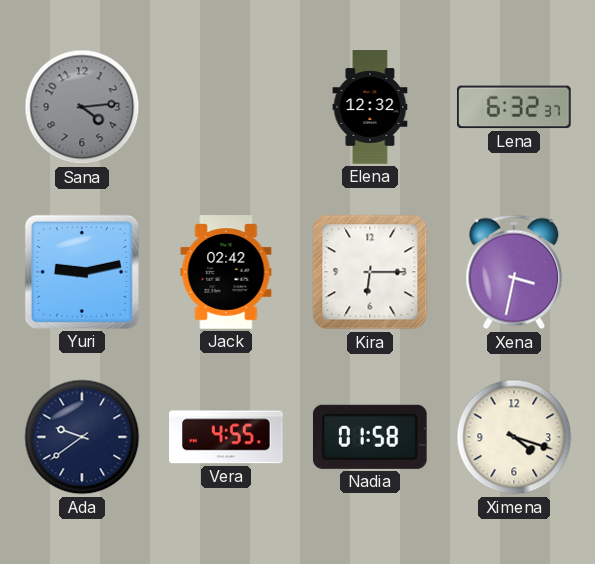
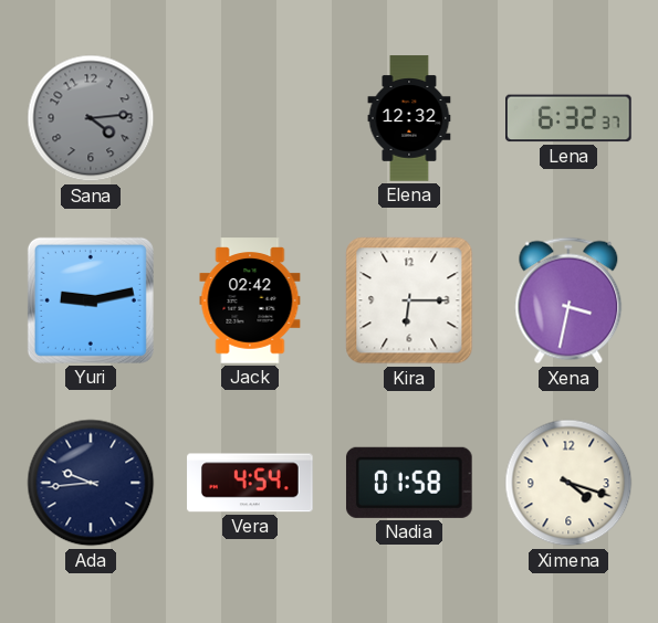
Ada: 9:39 -> 9:44
Vera: 4:55 -> 4:54
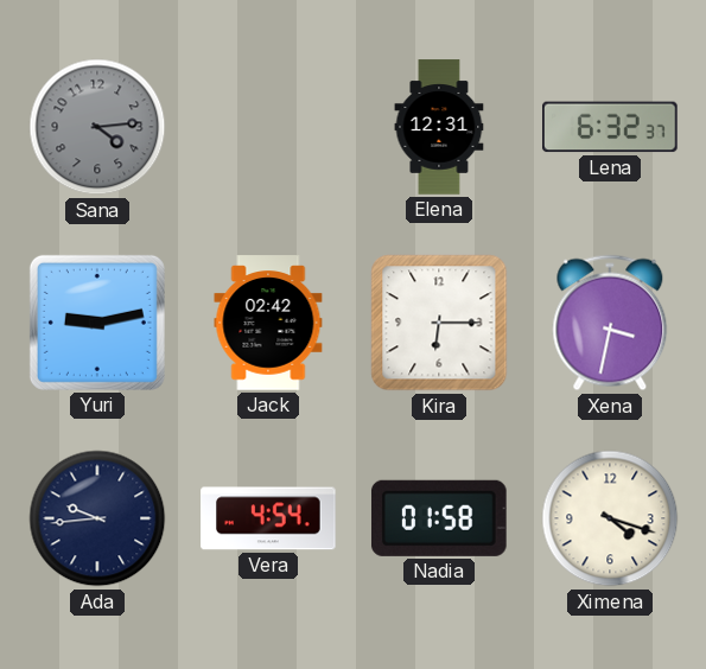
Elena: 12:32 -> 12:31
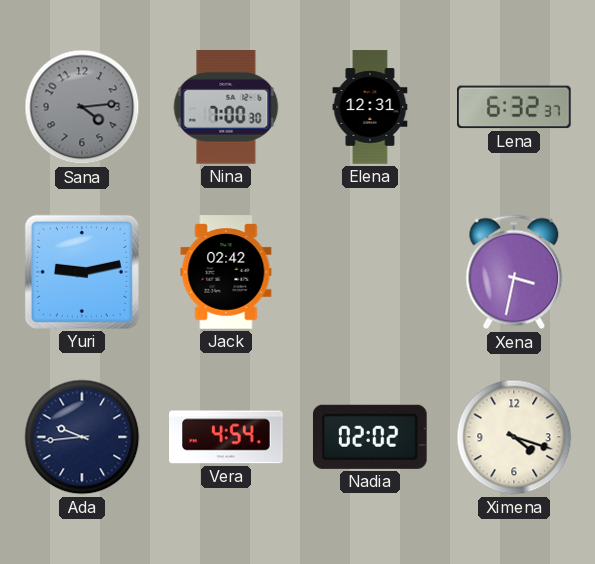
Nina: none -> 7:00
Kira: 6:15 -> none
Nadia: 01:58 -> 02:02
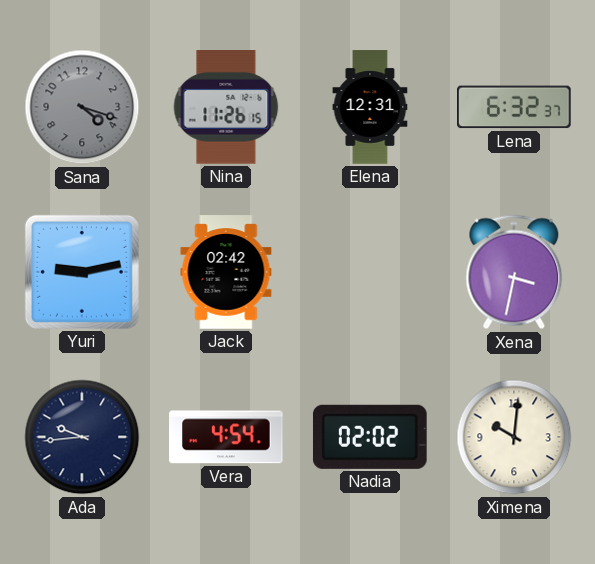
Sana: 4:14 -> 4:18
Nina: 7:00 -> 11:26
Ximena: 4:18 -> 10:01
